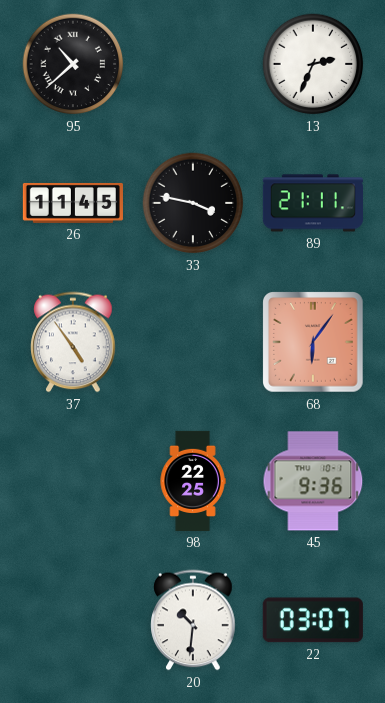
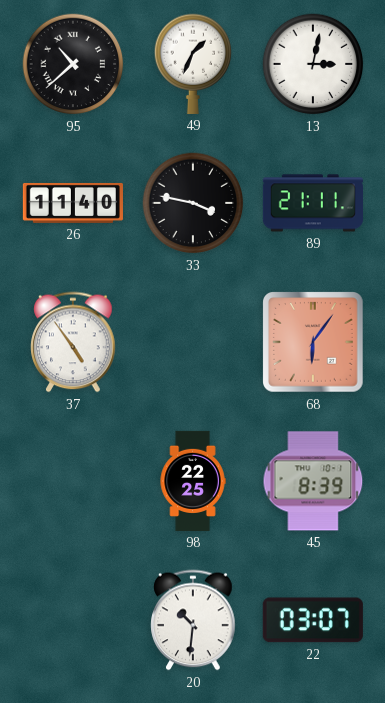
49: none -> 1:34
13: 2:34 -> 3:02
26: 11:45 -> 11:40
45: 9:36 -> 8:39
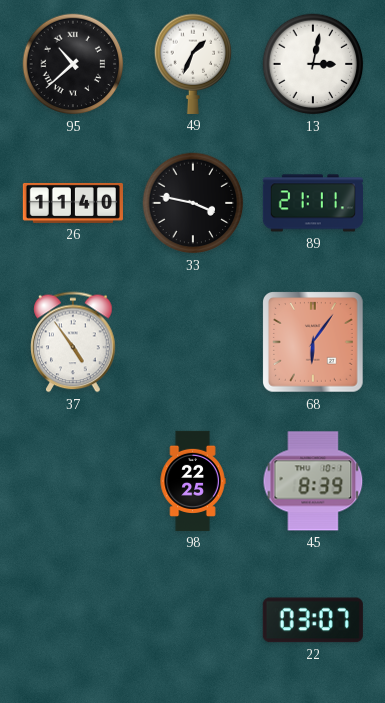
20: 10:31 -> none
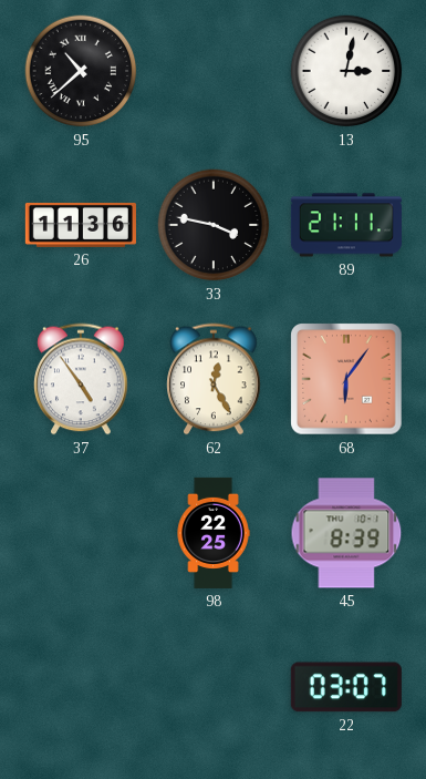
49: 1:34 -> none
26: 11:40 -> 11:36
62: none -> 12:25
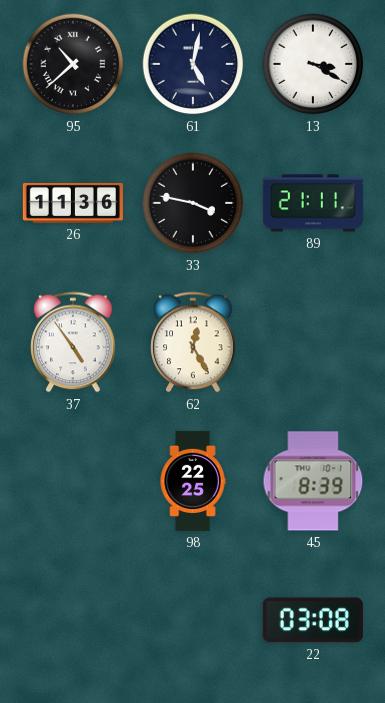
61: none -> 5:02
13: 3:02 -> 3:20
68: 6:06 -> none
22: 03:07 -> 03:08
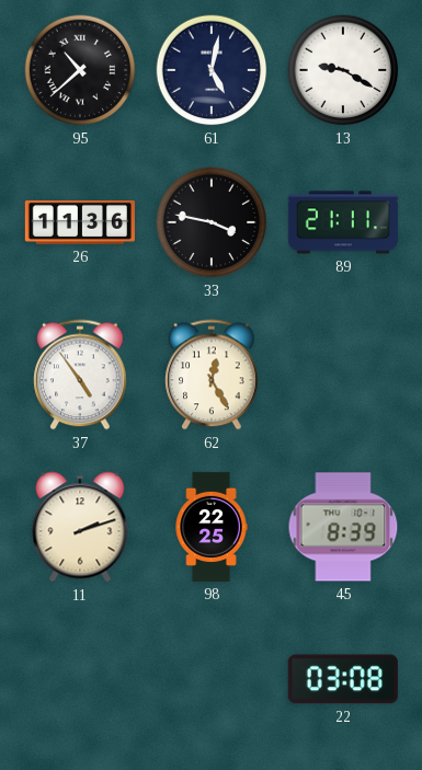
13: 3:20 -> 9:20
11: none -> 2:12
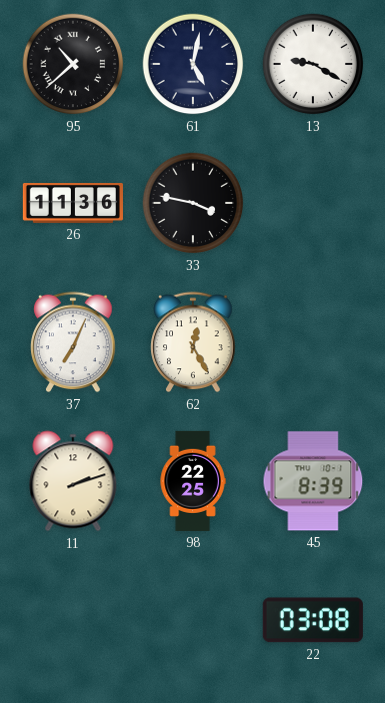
89: 21:11 -> none
37: 4:54 -> 7:04
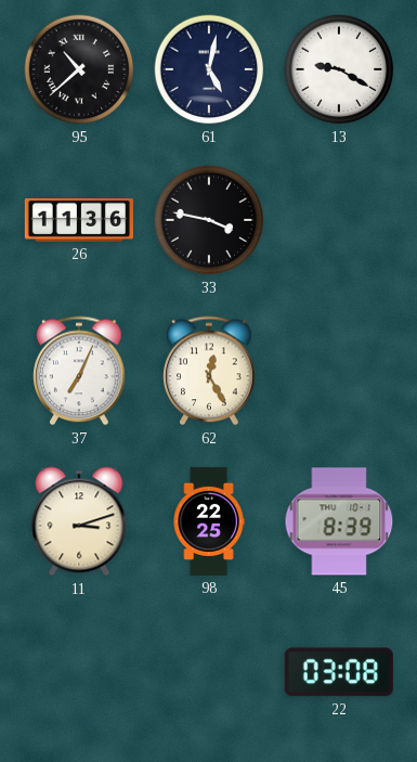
11: 2:12 -> 3:12
